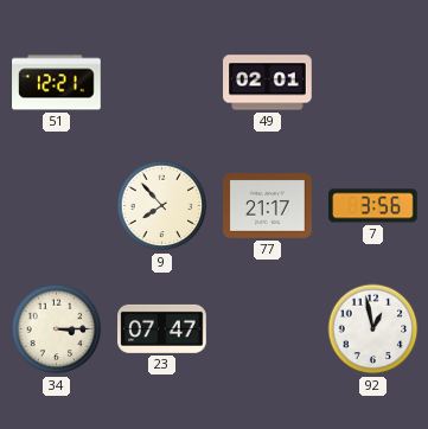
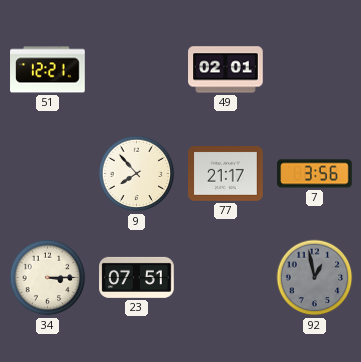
23: 07:47 -> 07:51
92 dial: white -> grey
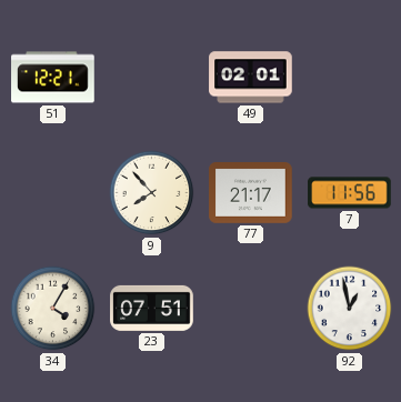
7: 3:56 -> 11:56
34: 3:15 -> 4:05
92 dial: grey -> white
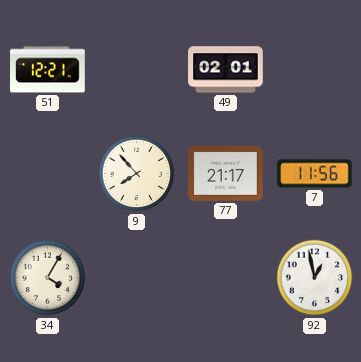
23: 07:51 -> none
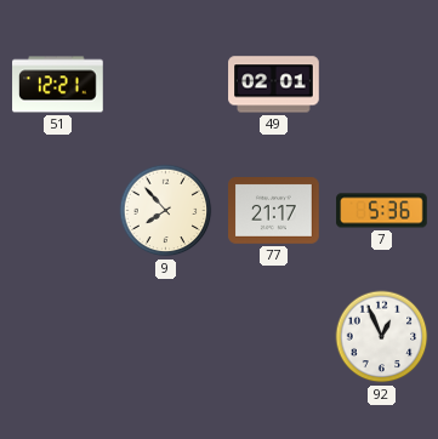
7: 11:56 -> 5:36
34: 4:05 -> none
92: 12:58 -> 12:56
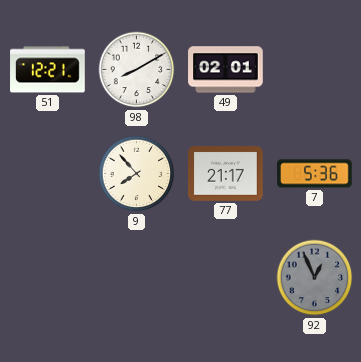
98: none -> 8:10
92 dial: white -> grey
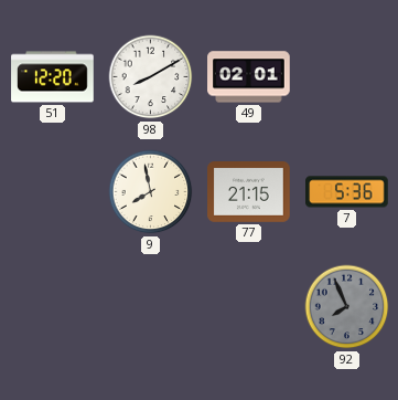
51: 12:21 -> 12:20
9: 7:53 -> 7:58
77: 21:17 -> 21:15
92: 12:56 -> 7:56
